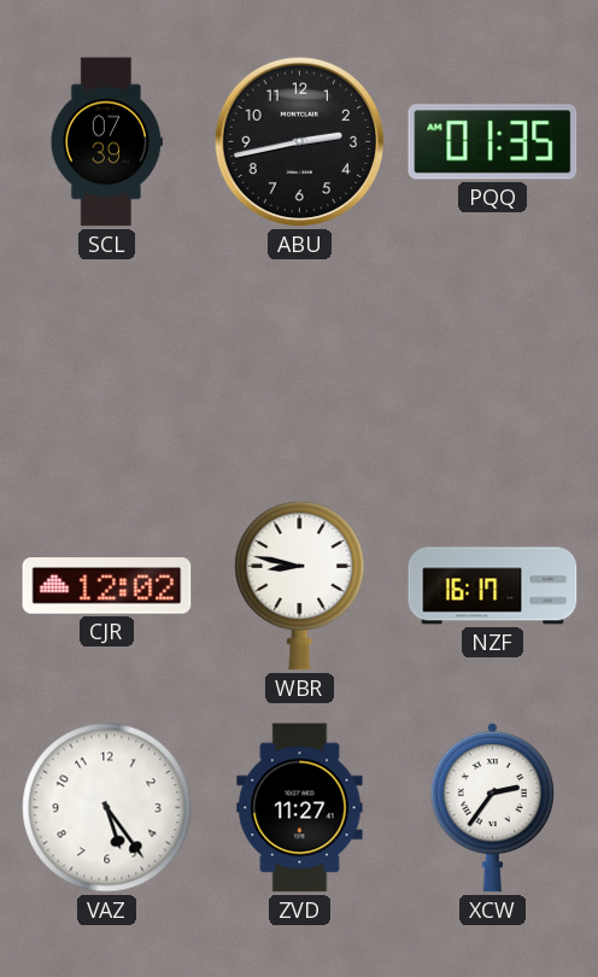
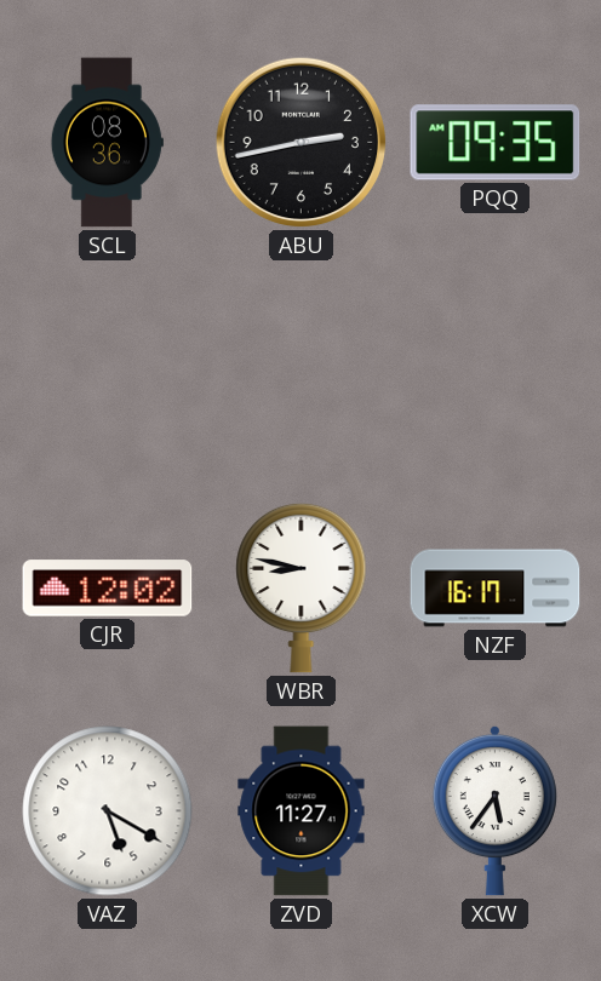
SCL: 07:39 -> 08:36
PQQ: 01:35 -> 09:35
VAZ: 5:24 -> 5:20
XCW: 2:36 -> 5:36
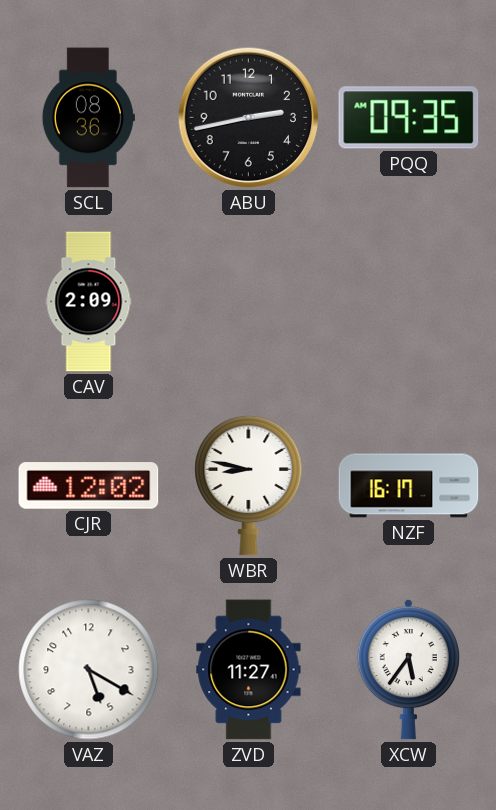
CAV: none -> 2:09
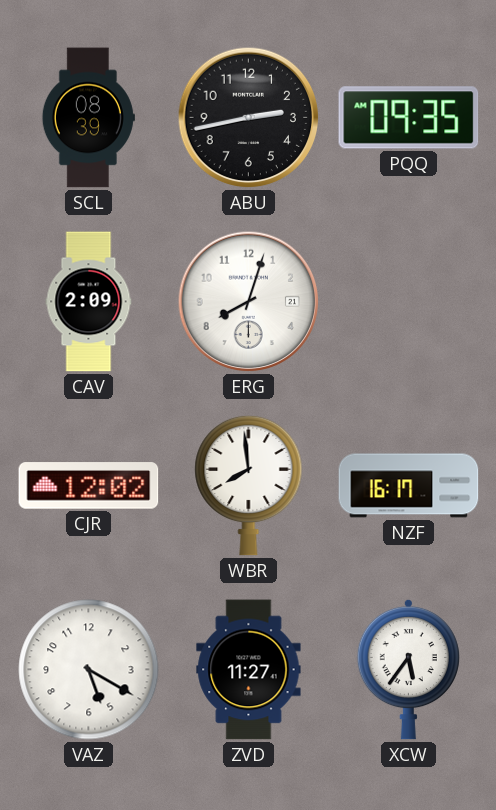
SCL: 08:36 -> 08:39
ERG: none -> 8:03
WBR: 8:47 -> 7:59
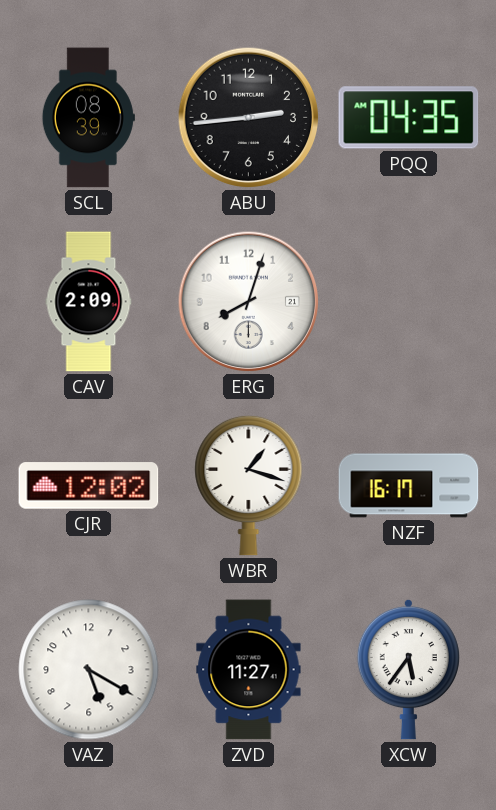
ABU: 2:43 -> 2:44
PQQ: 09:35 -> 04:35
WBR: 7:59 -> 1:18
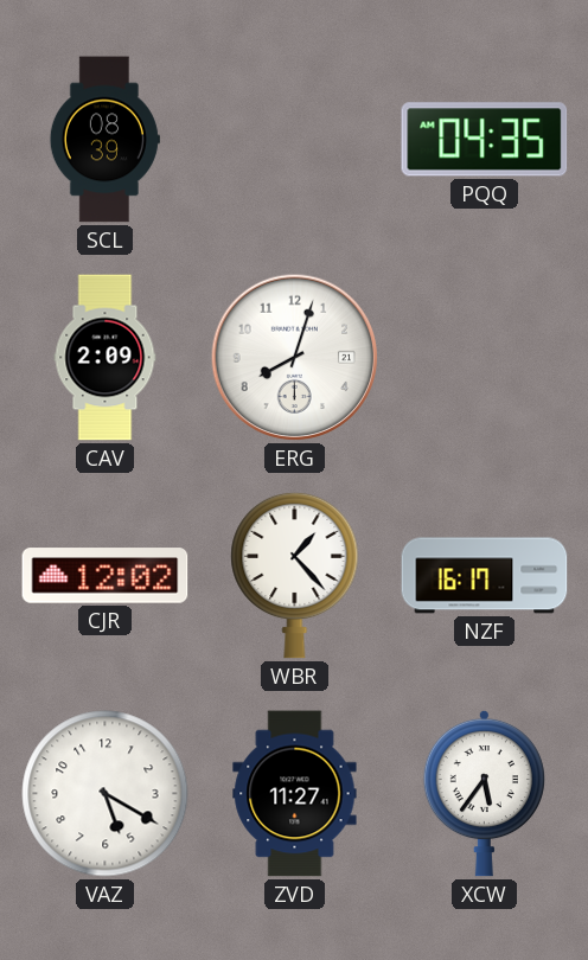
ABU: 2:44 -> none
WBR: 1:18 -> 1:23
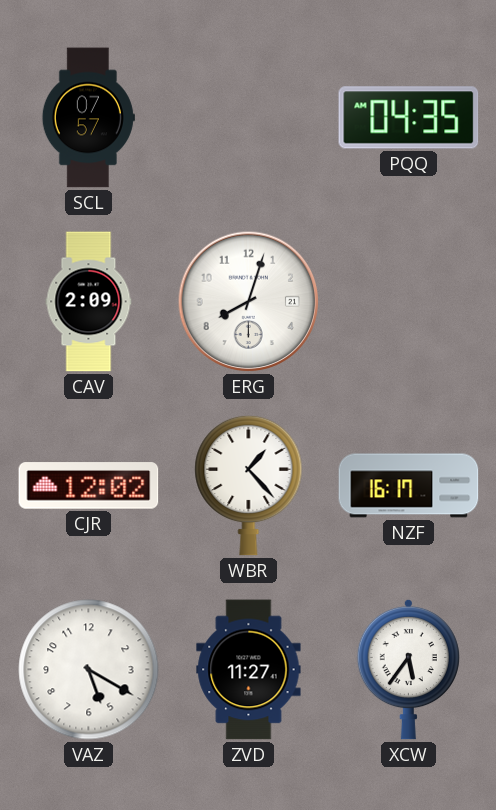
SCL: 08:39 -> 07:57
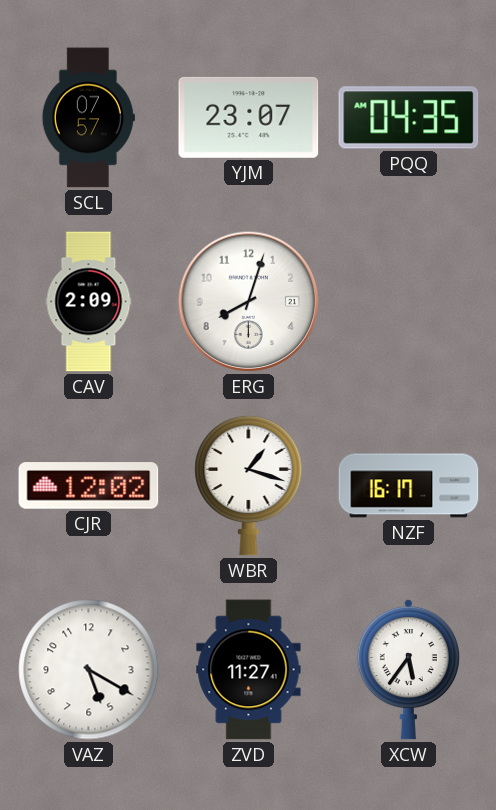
YJM: none -> 23:07
WBR: 1:23 -> 1:18
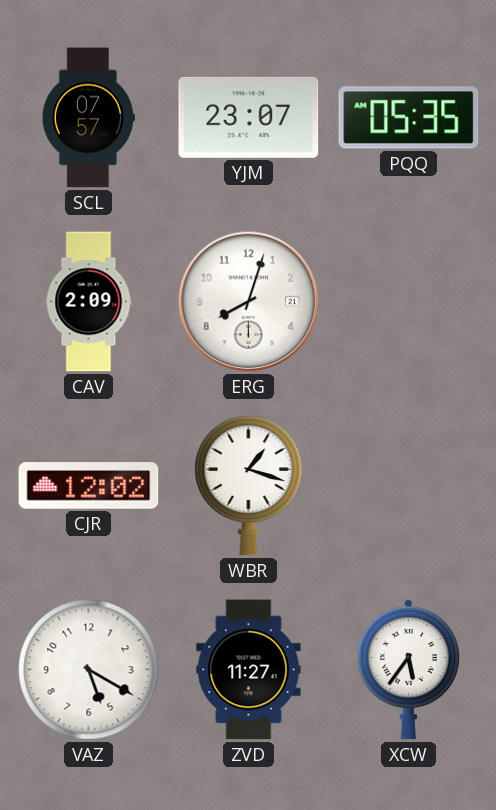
PQQ: 04:35 -> 05:35
NZF: 16:17 -> none
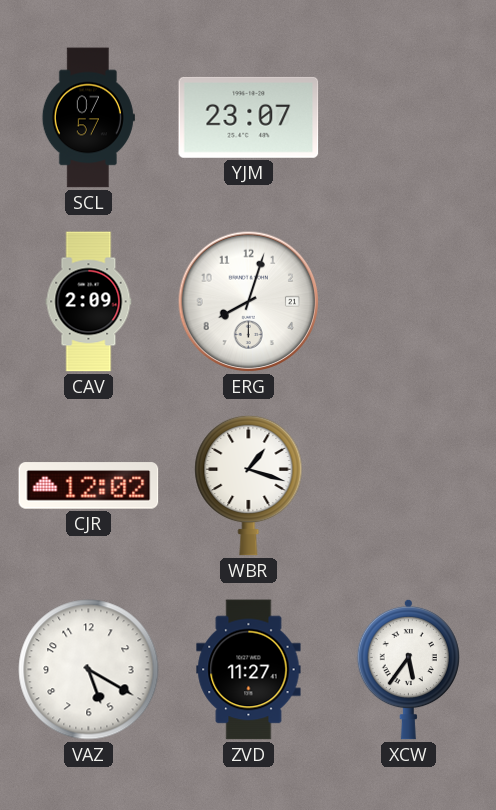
PQQ: 05:35 -> none
